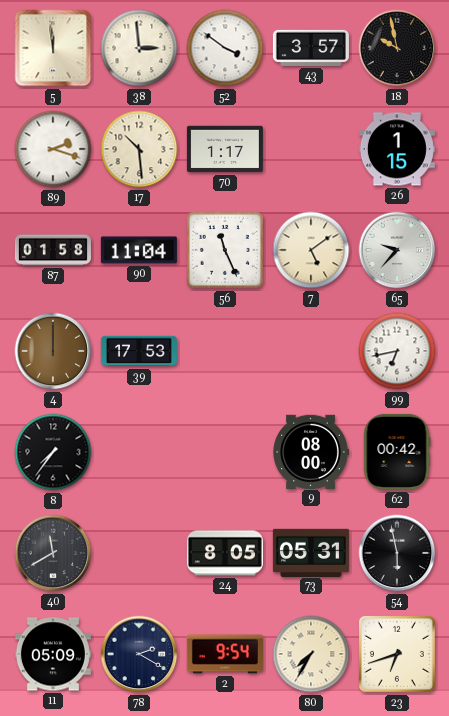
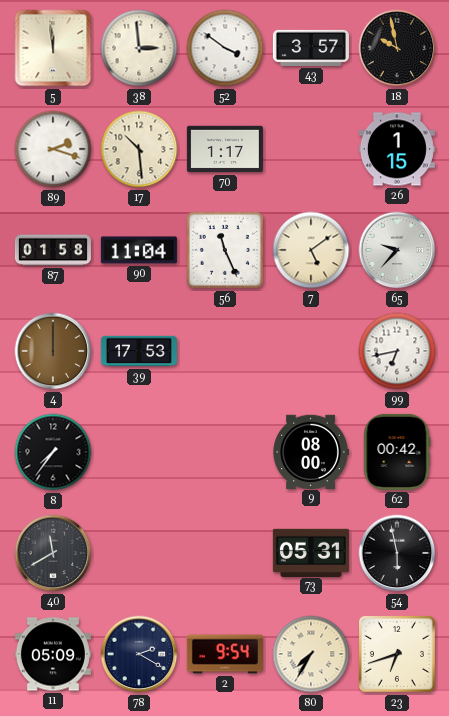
24: 8:05 -> none
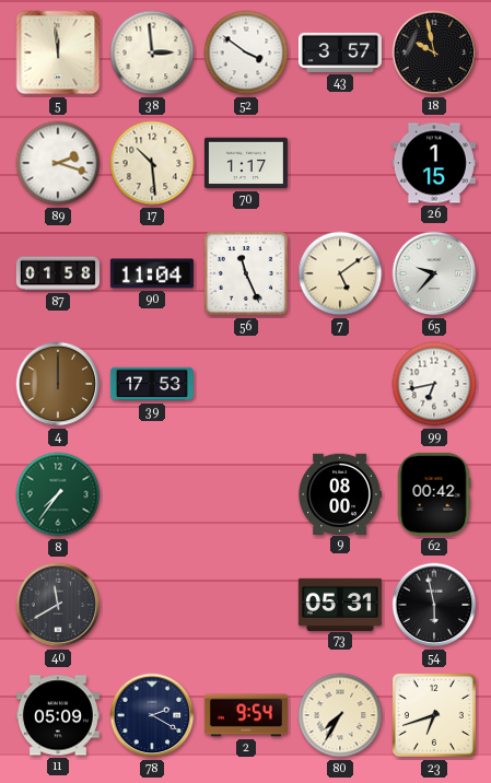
8 dial: black -> green
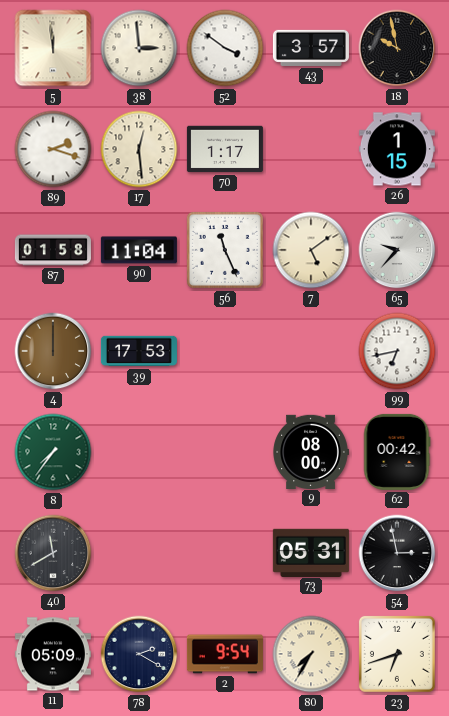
17: 10:29 -> 12:29
54: 5:58 -> 2:58
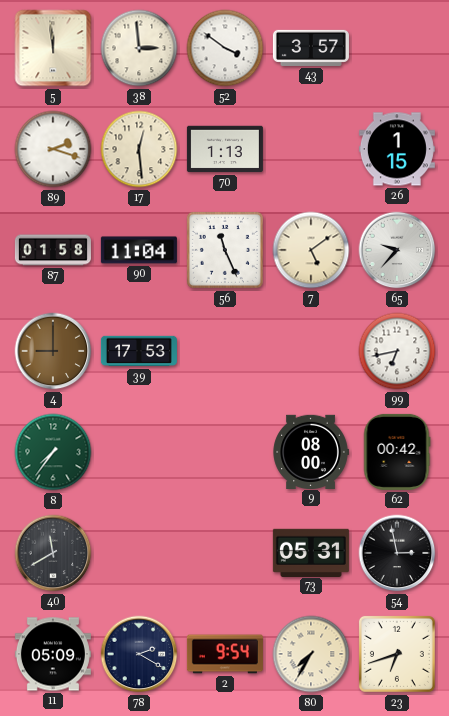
18: 9:58 -> none
70: 1:17 -> 1:13
4: 12:00 -> 9:00
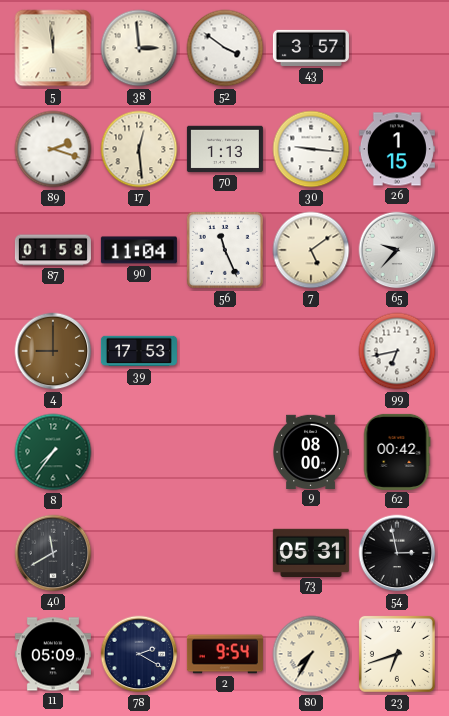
30: none -> 9:16
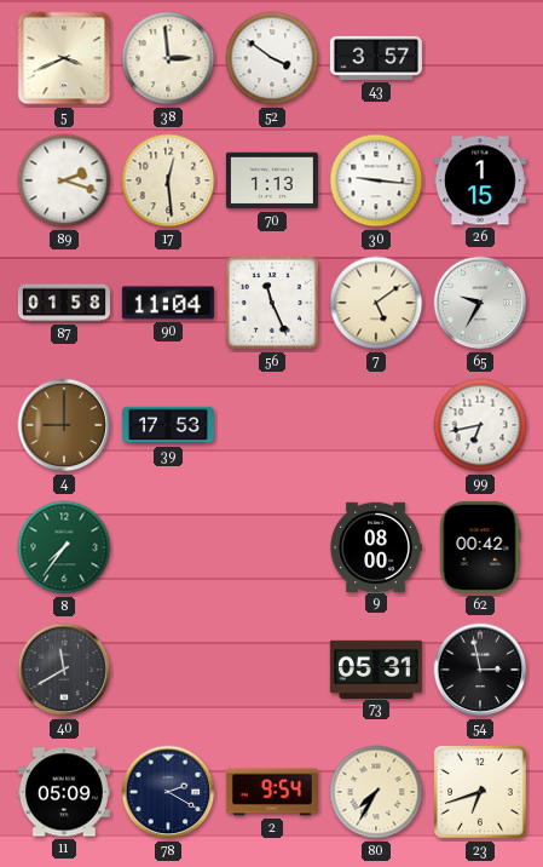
5: 11:59 -> 3:41
65: 9:37 -> 9:35
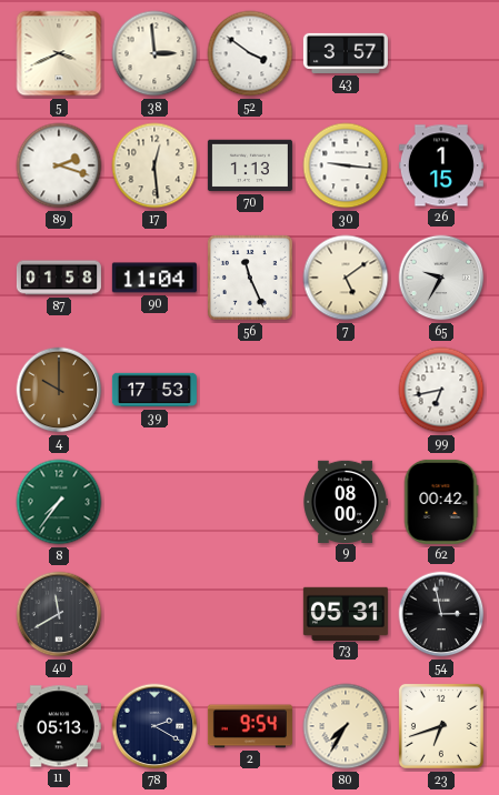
4: 9:00 -> 10:00
11: 05:09 -> 05:13
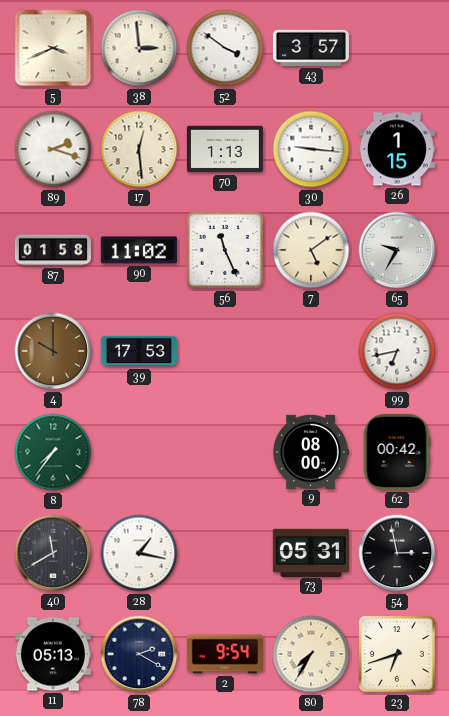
90: 11:04 -> 11:02
28: none -> 1:17
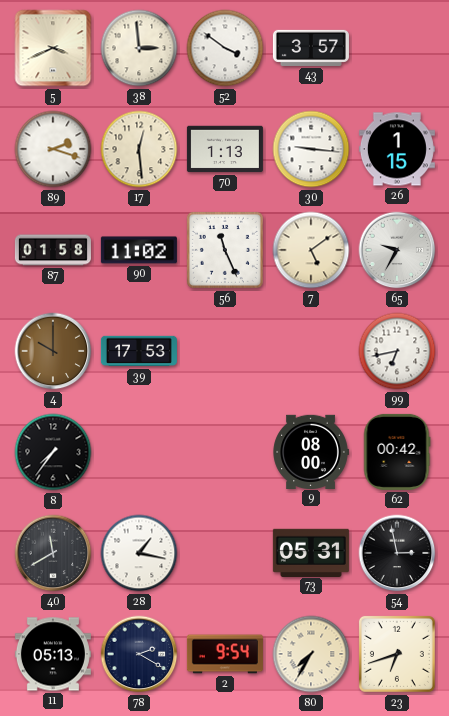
8 dial: green -> black
